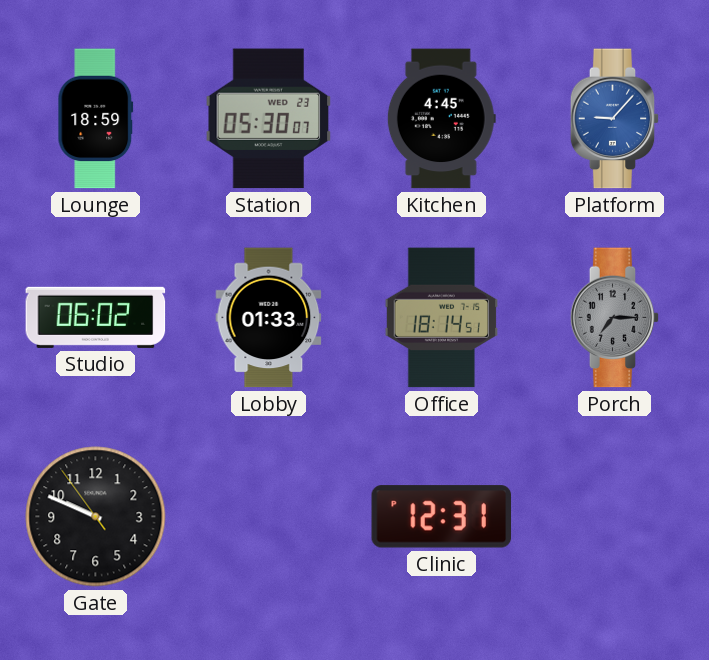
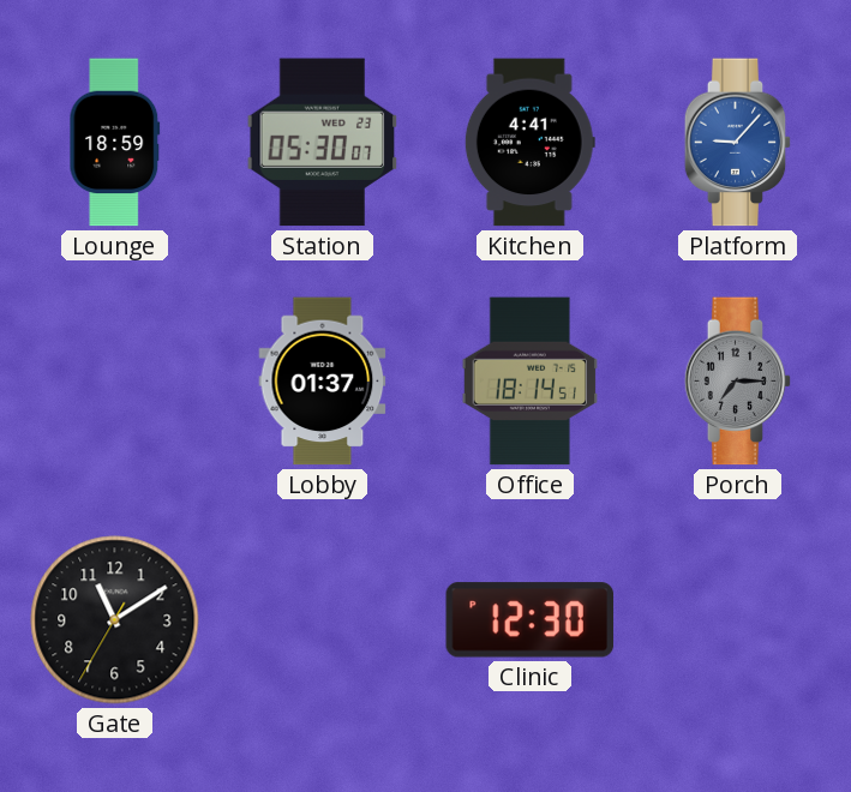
Kitchen: 4:45 -> 4:41
Studio: 06:02 -> none
Lobby: 01:33 -> 01:37
Gate: 9:48 -> 11:09
Clinic: 12:31 -> 12:30
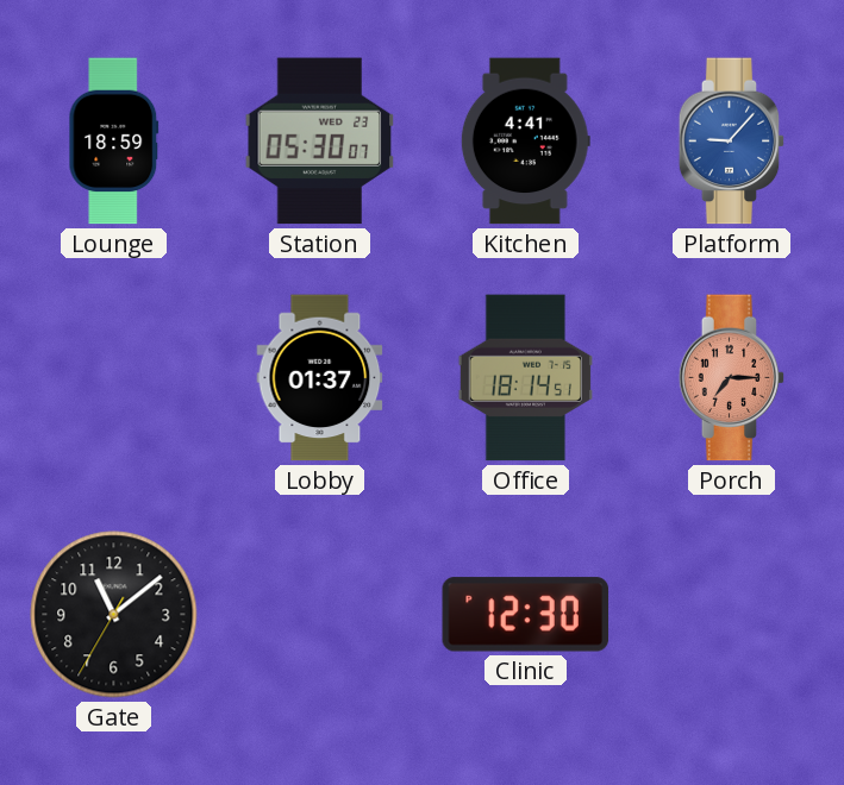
Porch dial: grey -> salmon
Gate: 11:09 -> 11:08
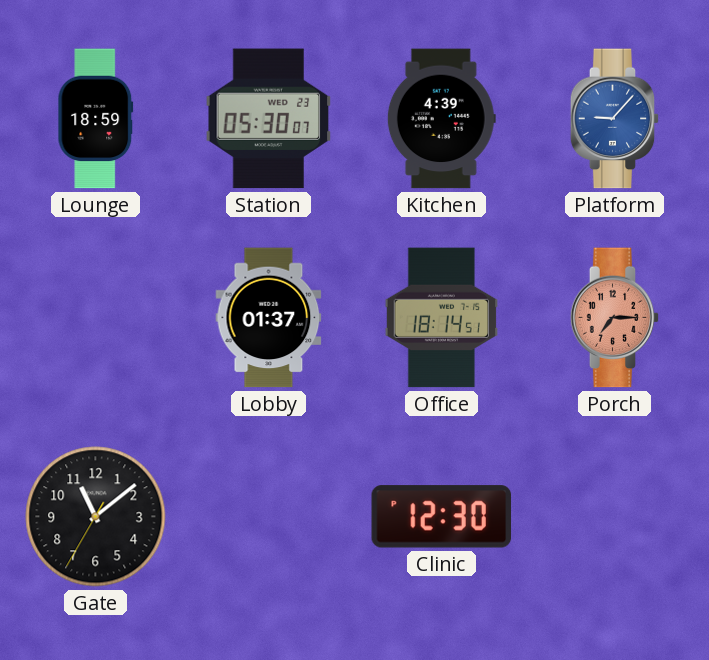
Kitchen: 4:41 -> 4:39
